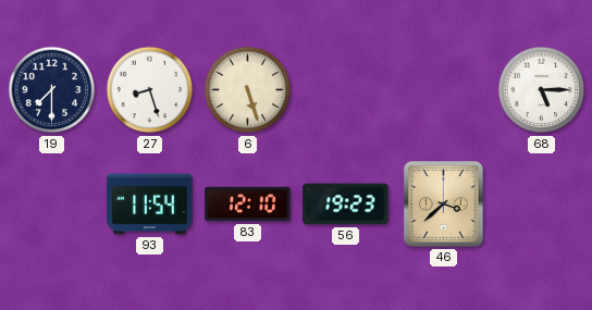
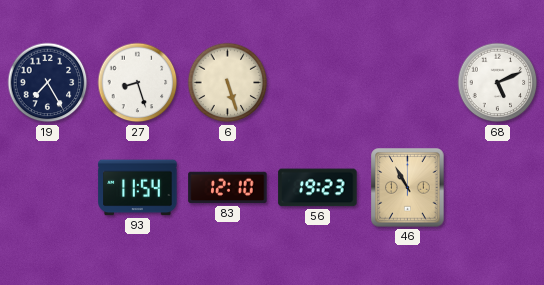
19: 7:30 -> 7:25
68: 5:15 -> 5:11
46: 3:38 -> 10:55
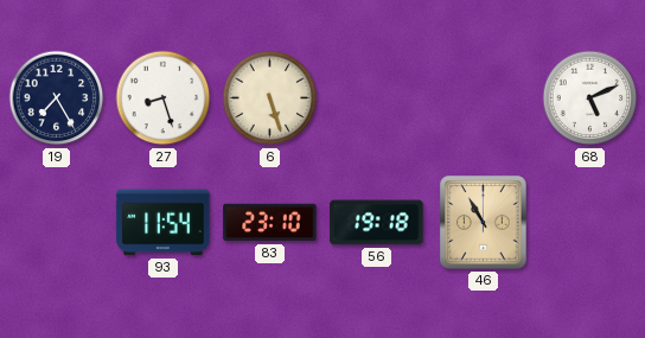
83: 12:10 -> 23:10
56: 19:23 -> 19:18
